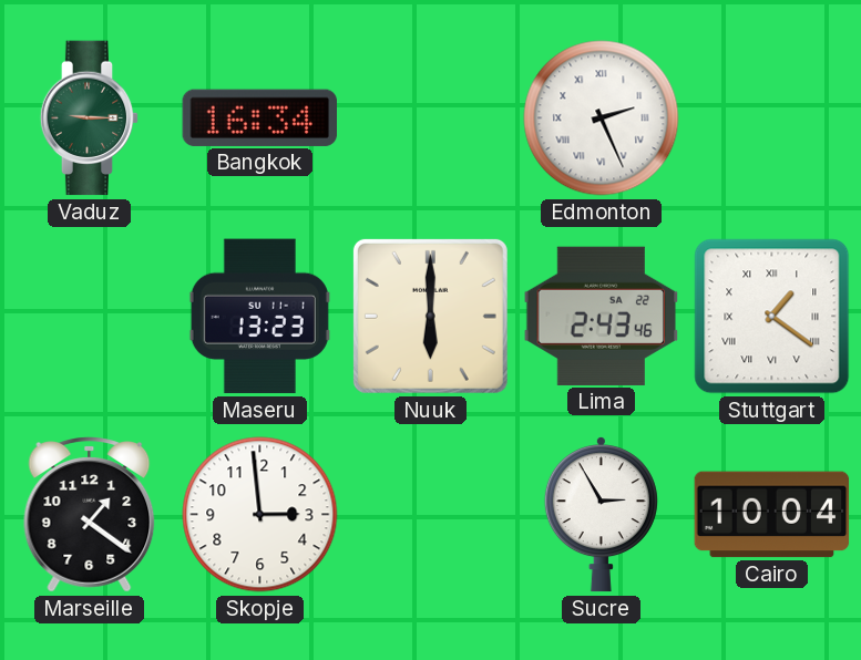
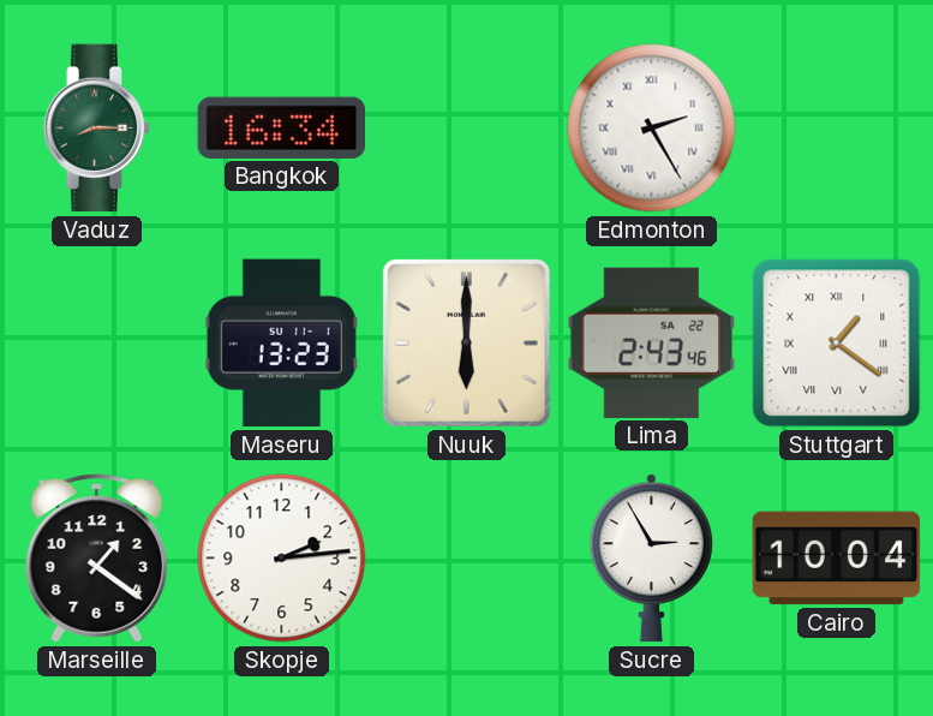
Vaduz: 9:15 -> 8:15
Edmonton: 2:26 -> 2:25
Skopje: 2:59 -> 2:14
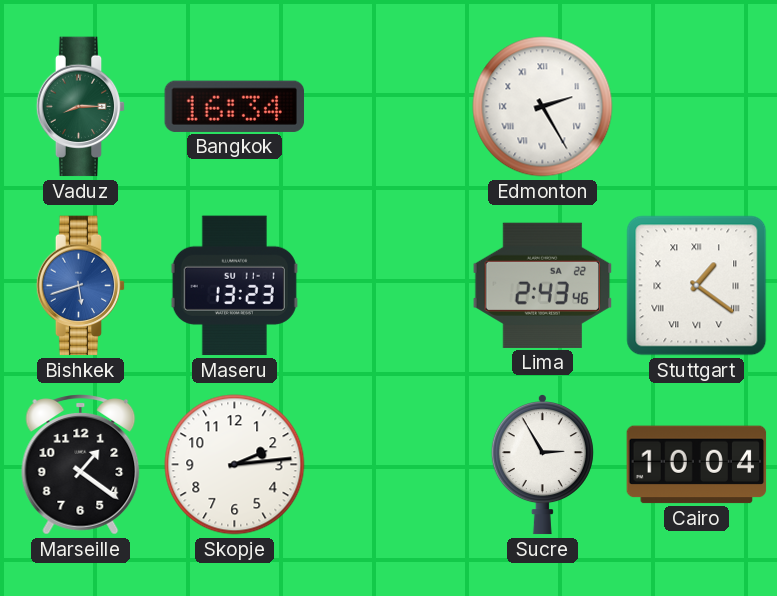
Bishkek: none -> 5:42
Nuuk: 6:00 -> none
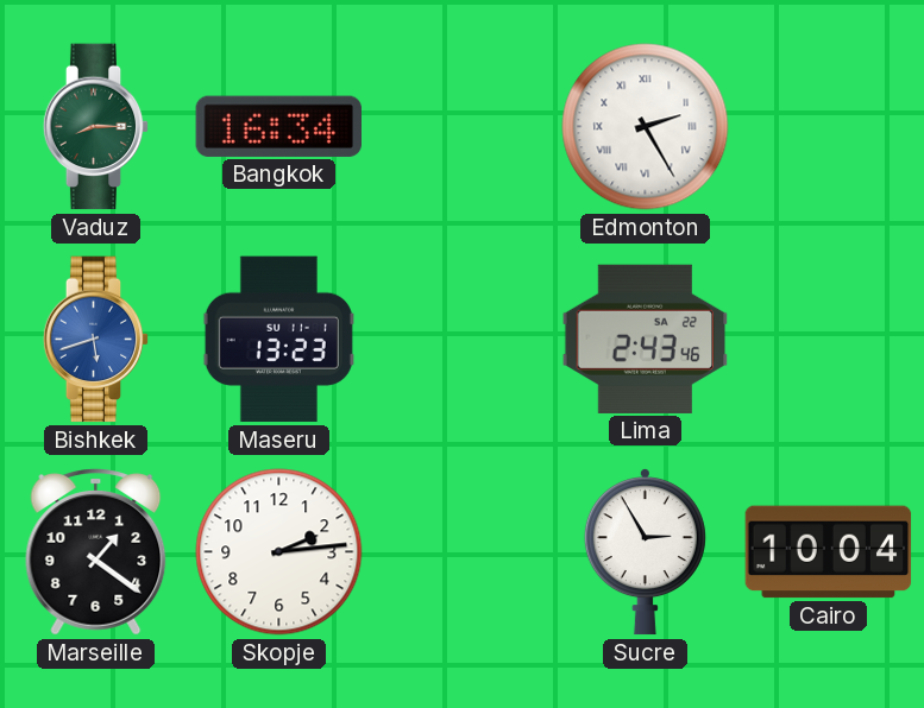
Stuttgart: 1:21 -> none
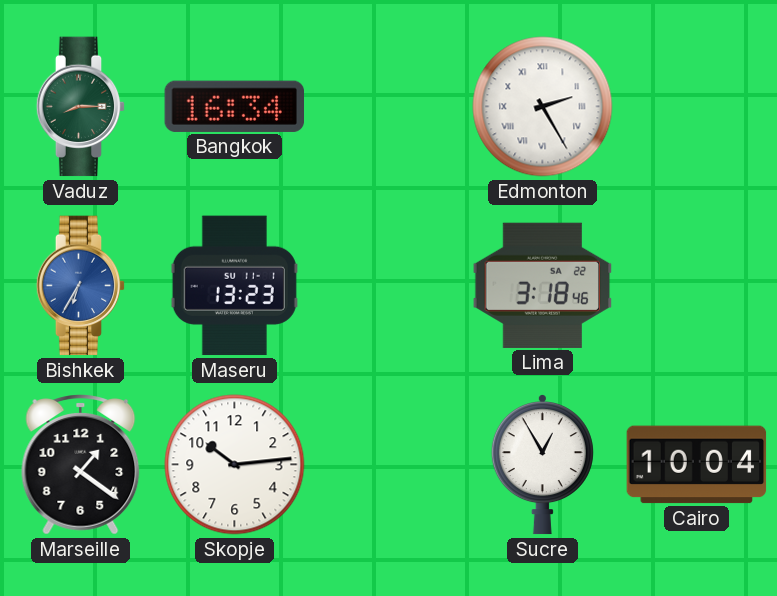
Bishkek: 5:42 -> 6:35
Lima: 2:43 -> 3:18
Skopje: 2:14 -> 10:14
Sucre: 2:55 -> 12:55
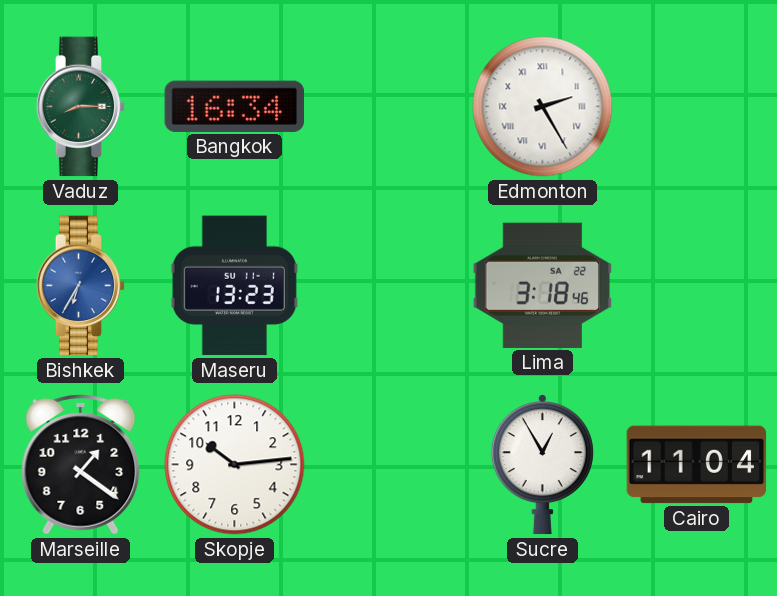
Cairo: 10:04 -> 11:04
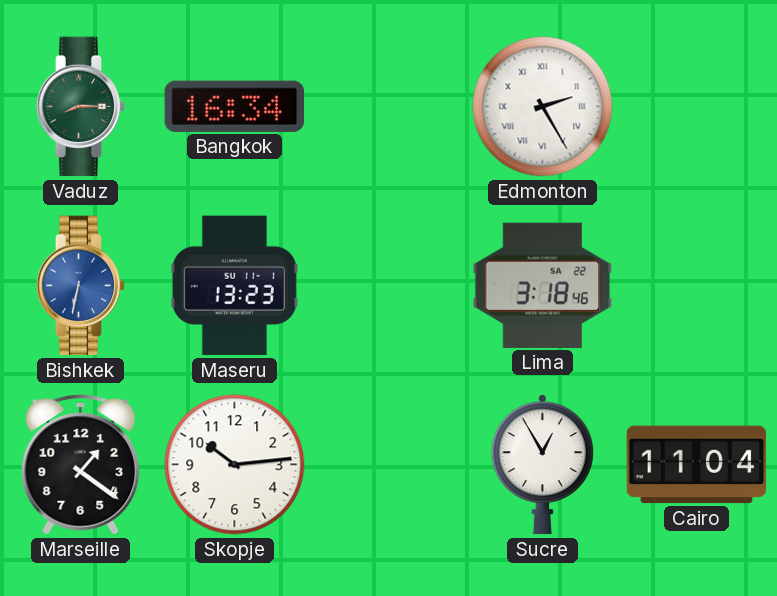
Bishkek: 6:35 -> 6:32
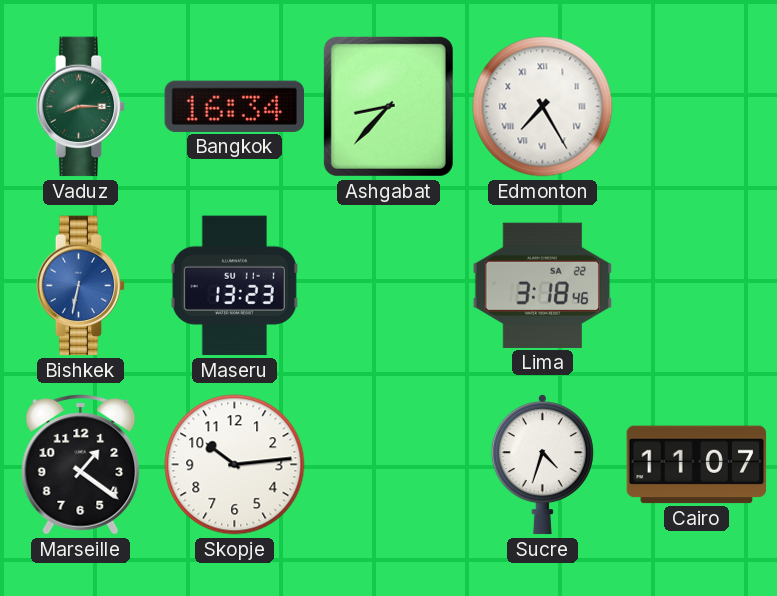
Ashgabat: none -> 8:37
Edmonton: 2:25 -> 7:25
Sucre: 12:55 -> 4:33
Cairo: 11:04 -> 11:07
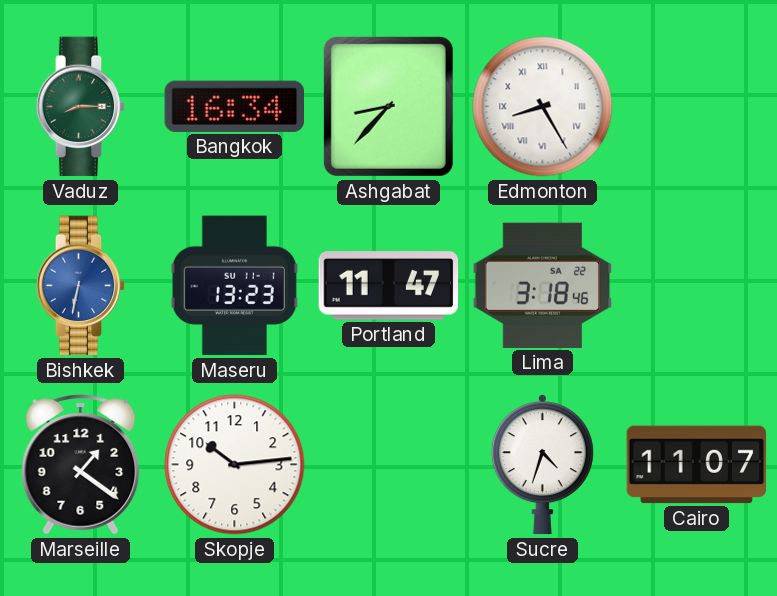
Edmonton: 7:25 -> 8:25
Portland: none -> 11:47
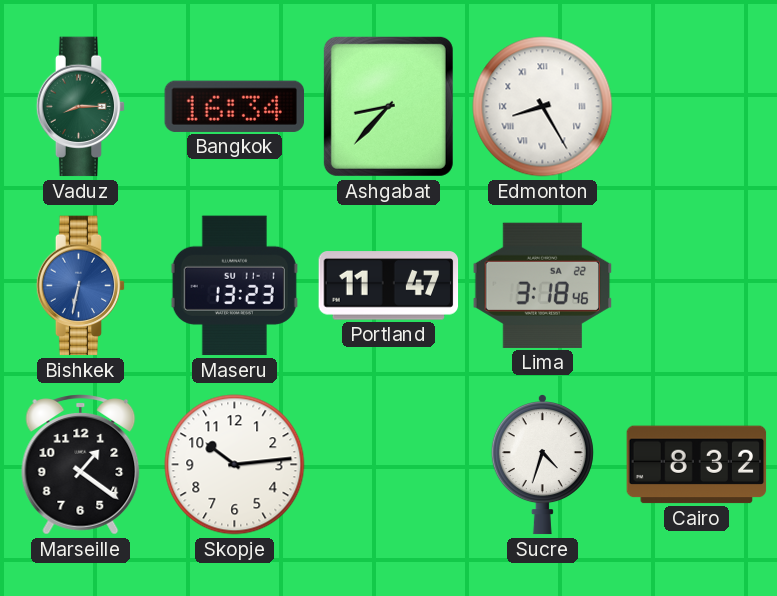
Cairo: 11:07 -> 8:32
